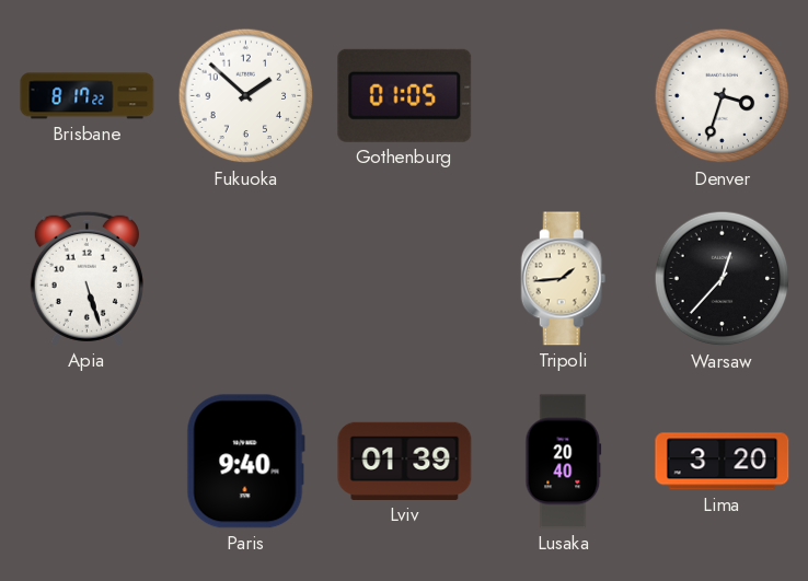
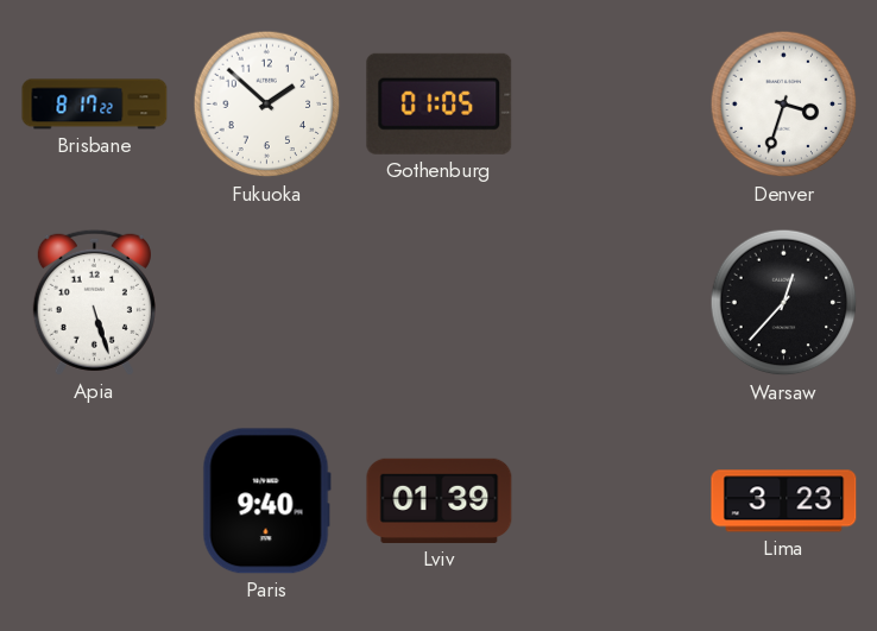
Tripoli: 1:44 -> none
Lusaka: 20:40 -> none
Lima: 3:20 -> 3:23
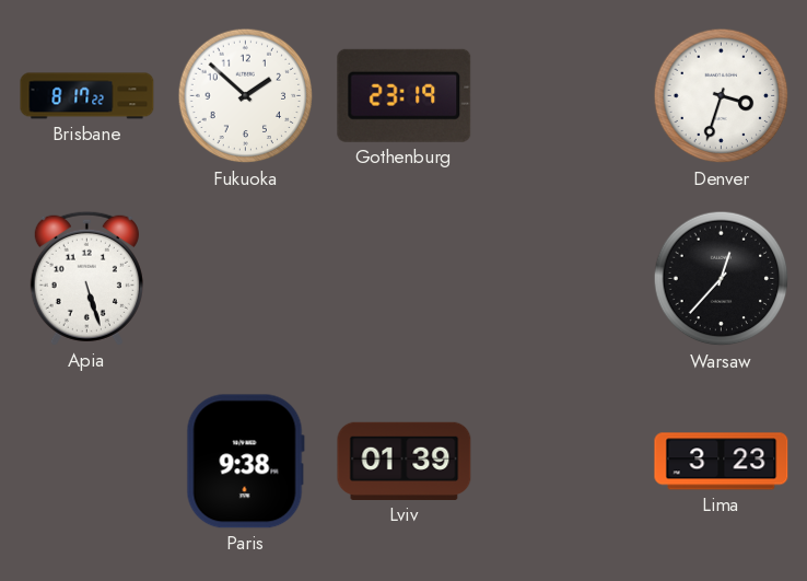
Gothenburg: 01:05 -> 23:19
Paris: 9:40 -> 9:38
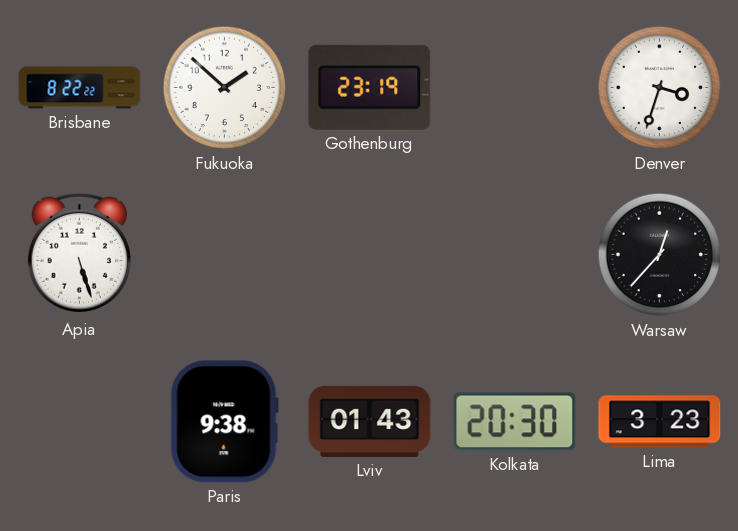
Brisbane: 8:17 -> 8:22
Lviv: 01:39 -> 01:43
Kolkata: none -> 20:30
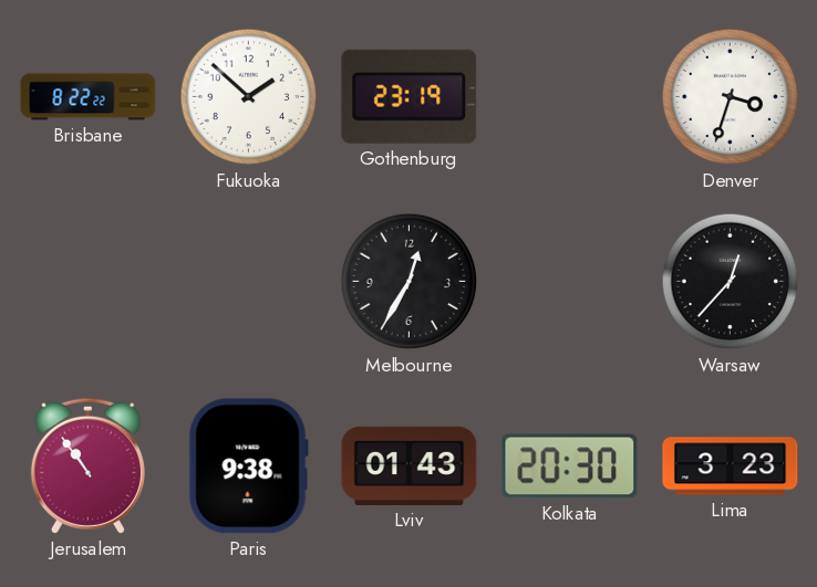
Apia: 5:27 -> none
Melbourne: none -> 12:35
Jerusalem: none -> 10:54
